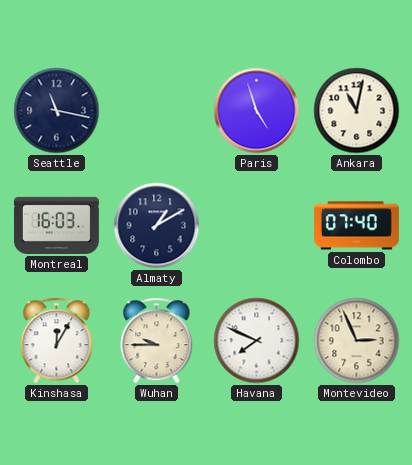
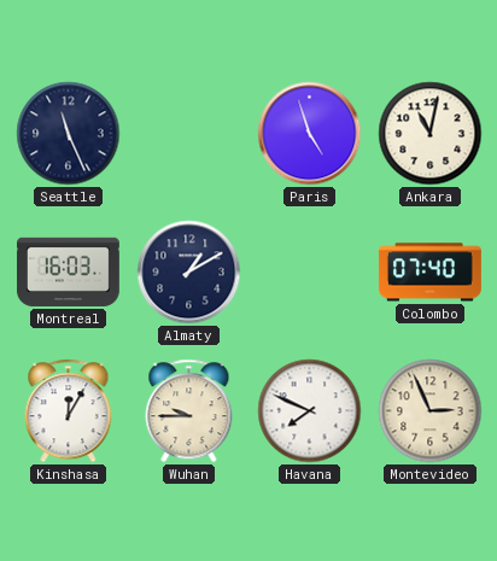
Seattle: 11:17 -> 11:26
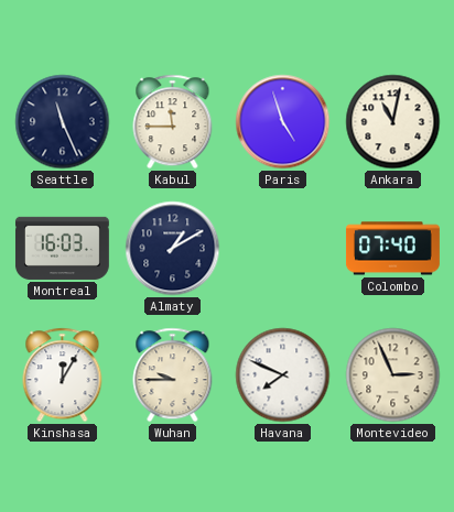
Kabul: none -> 11:45
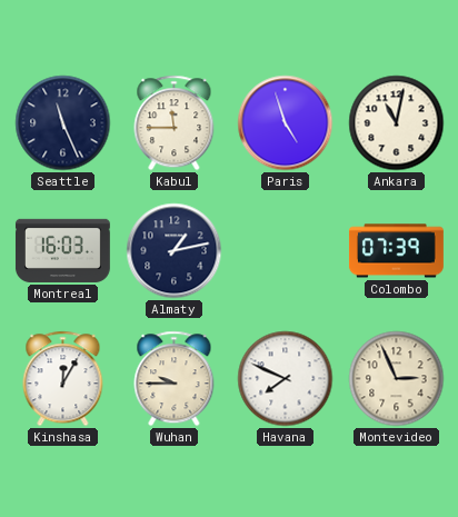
Almaty: 1:10 -> 1:13
Colombo: 07:40 -> 07:39
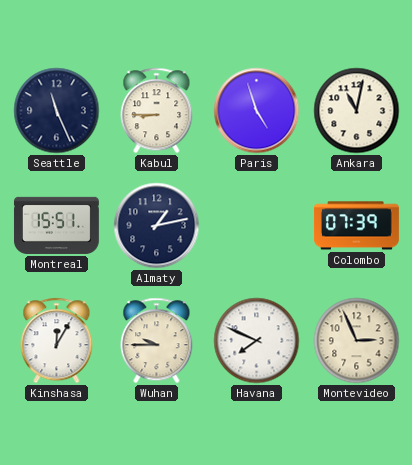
Kabul: 11:45 -> 8:45
Montreal: 16:03 -> 15:51
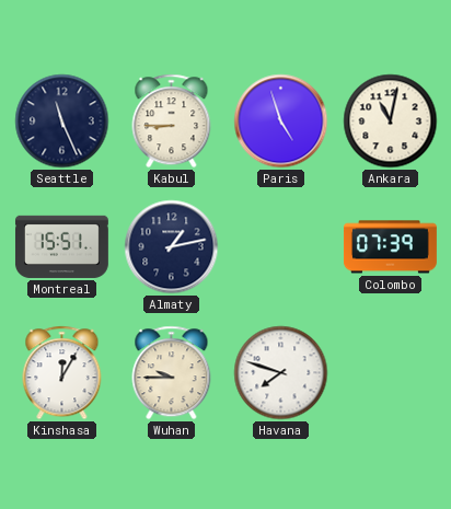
Havana: 7:49 -> 7:48
Montevideo: 2:56 -> none
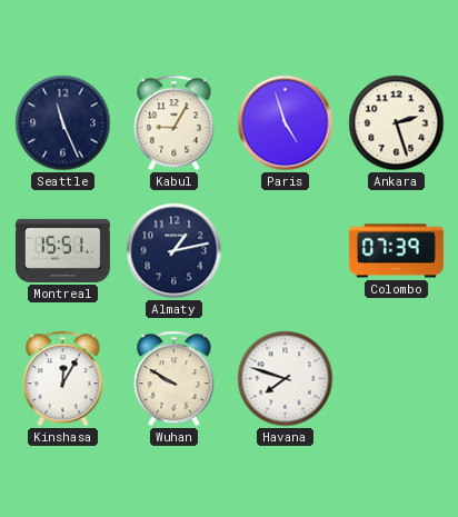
Kabul: 8:45 -> 9:05
Ankara: 11:02 -> 2:27
Wuhan: 9:45 -> 9:50
